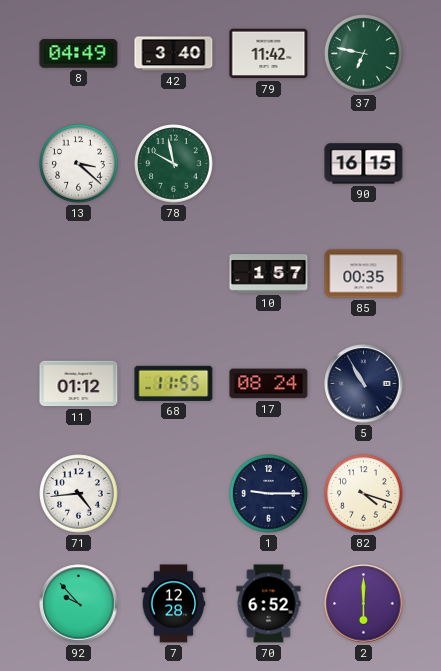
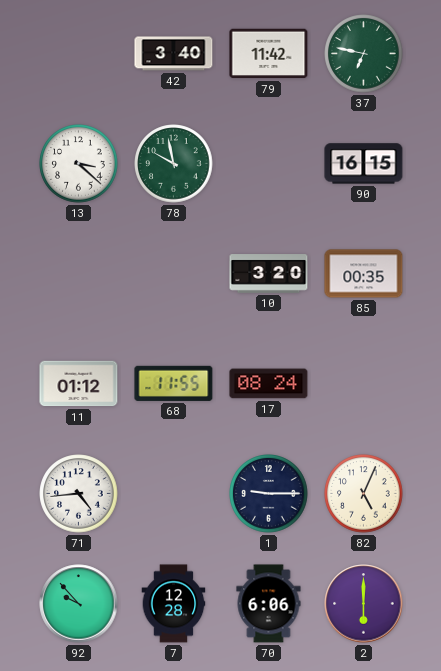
8: 04:49 -> none
10: 1:57 -> 3:20
5: 10:55 -> none
82: 4:18 -> 5:04
70: 6:52 -> 6:06
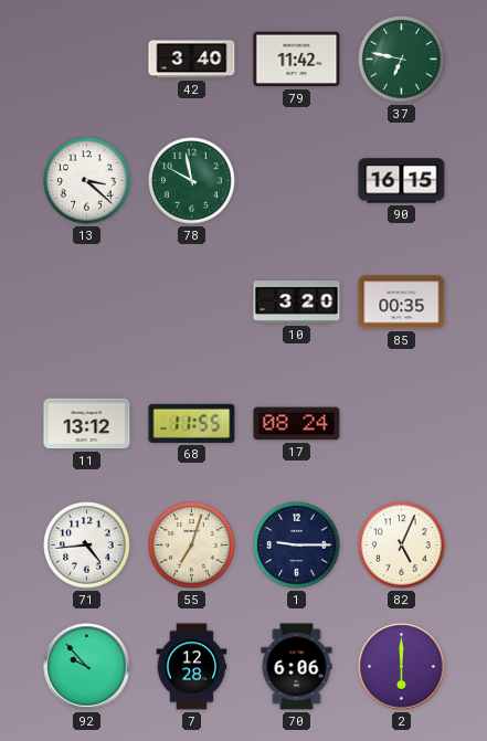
11: 01:12 -> 13:12
55: none -> 7:03
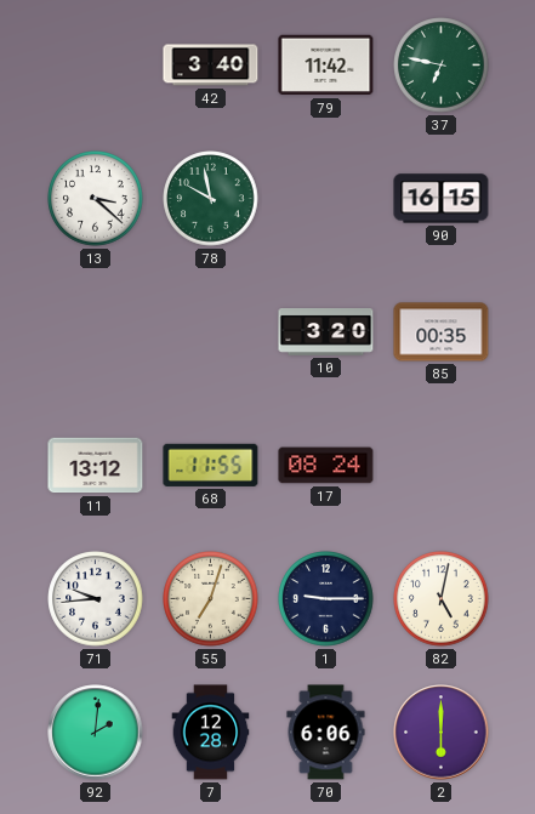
71: 4:44 -> 9:44
82: 5:04 -> 5:02
92: 9:53 -> 2:01
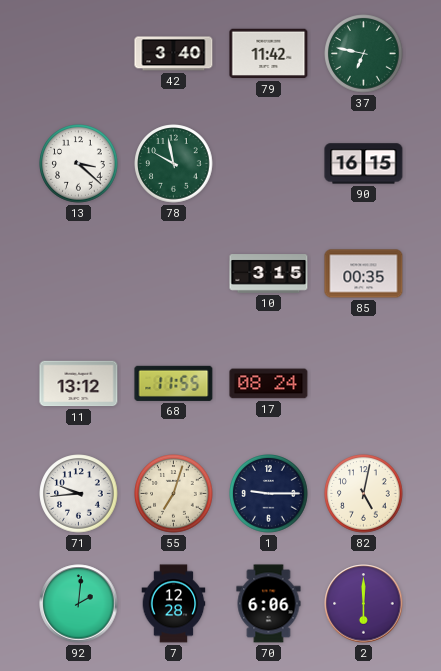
10: 3:20 -> 3:15
